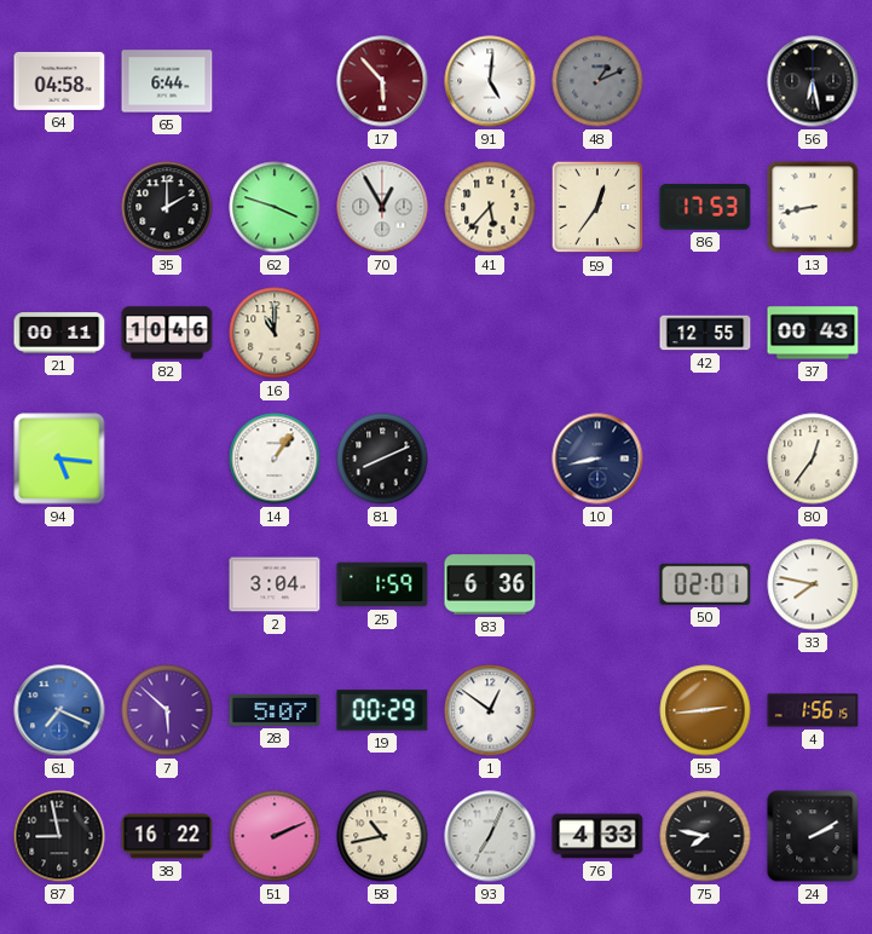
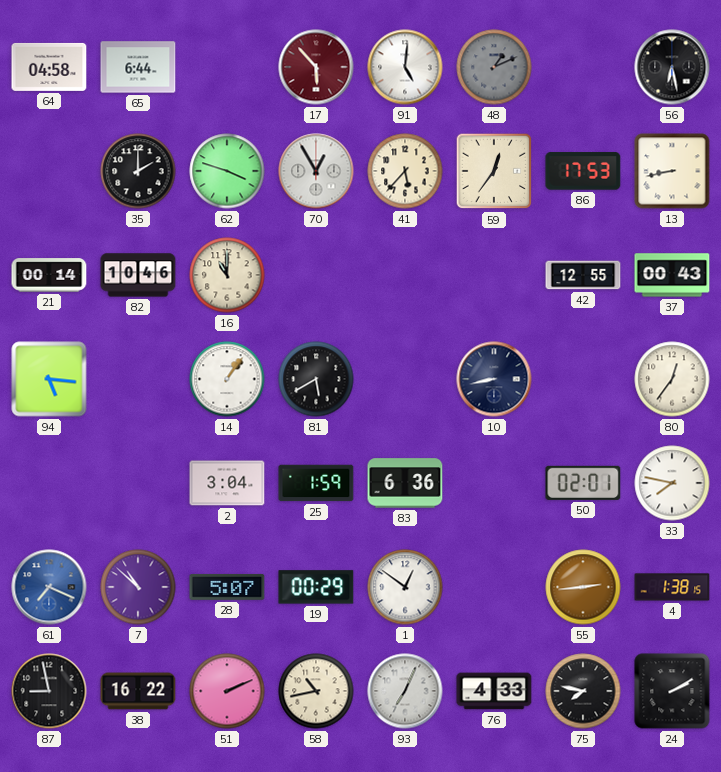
21: 00:11 -> 00:14
81: 8:11 -> 5:40
7: 5:52 -> 10:52
4: 1:56 -> 1:38
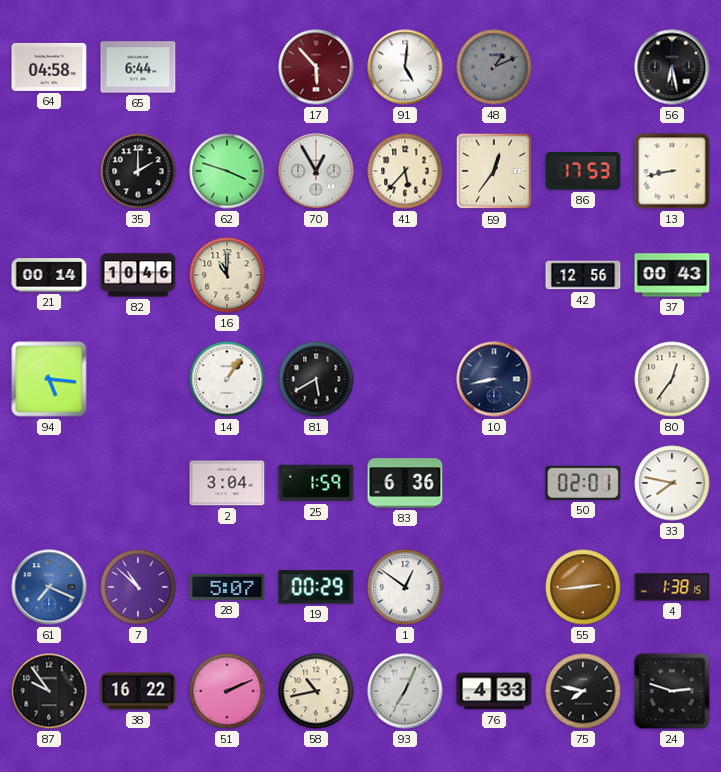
42: 12:55 -> 12:56
87: 8:58 -> 9:54
24: 2:10 -> 2:48
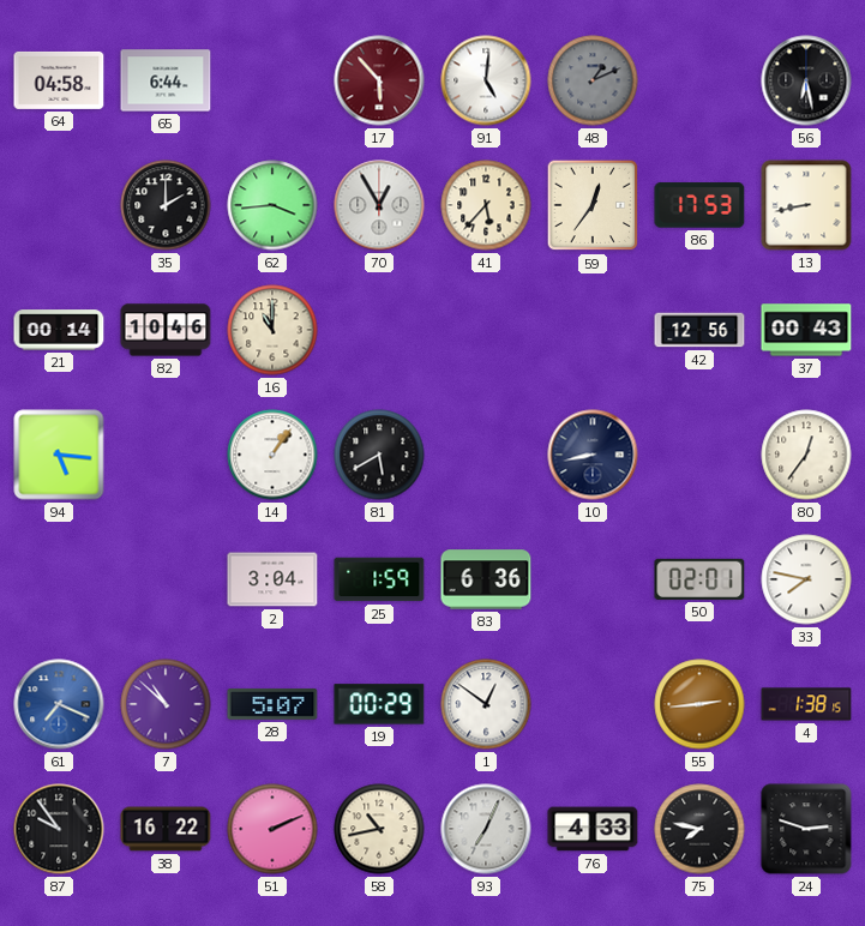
62: 3:48 -> 3:44
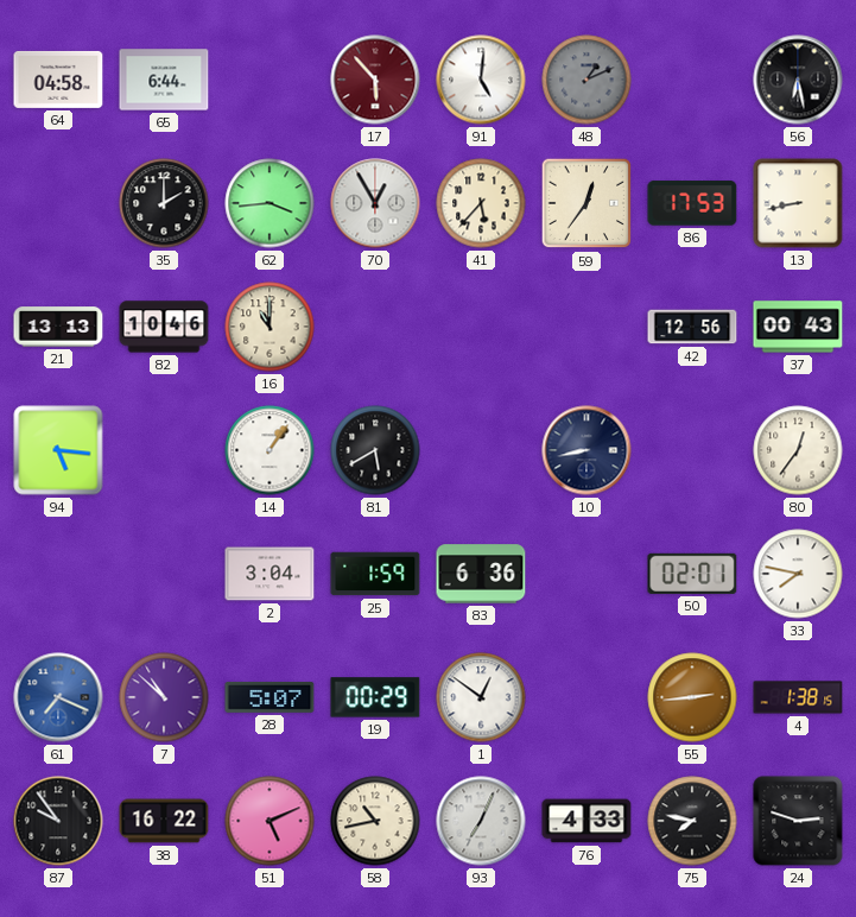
21: 00:14 -> 13:13
51: 2:11 -> 5:11
